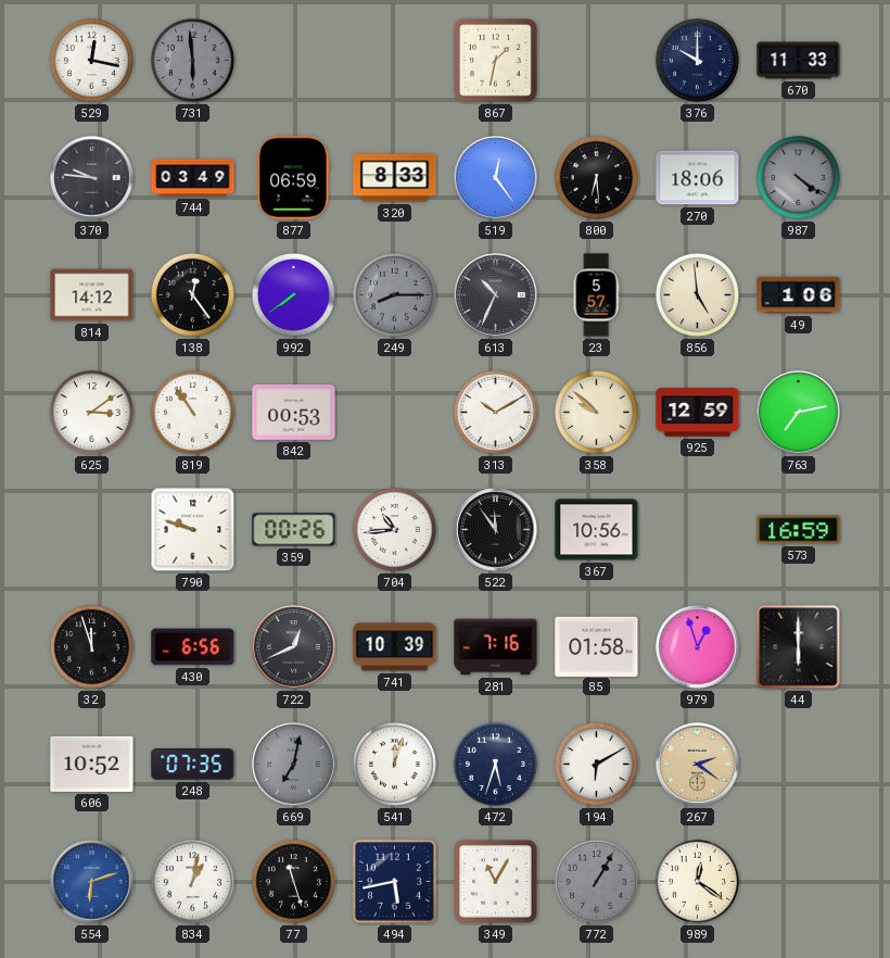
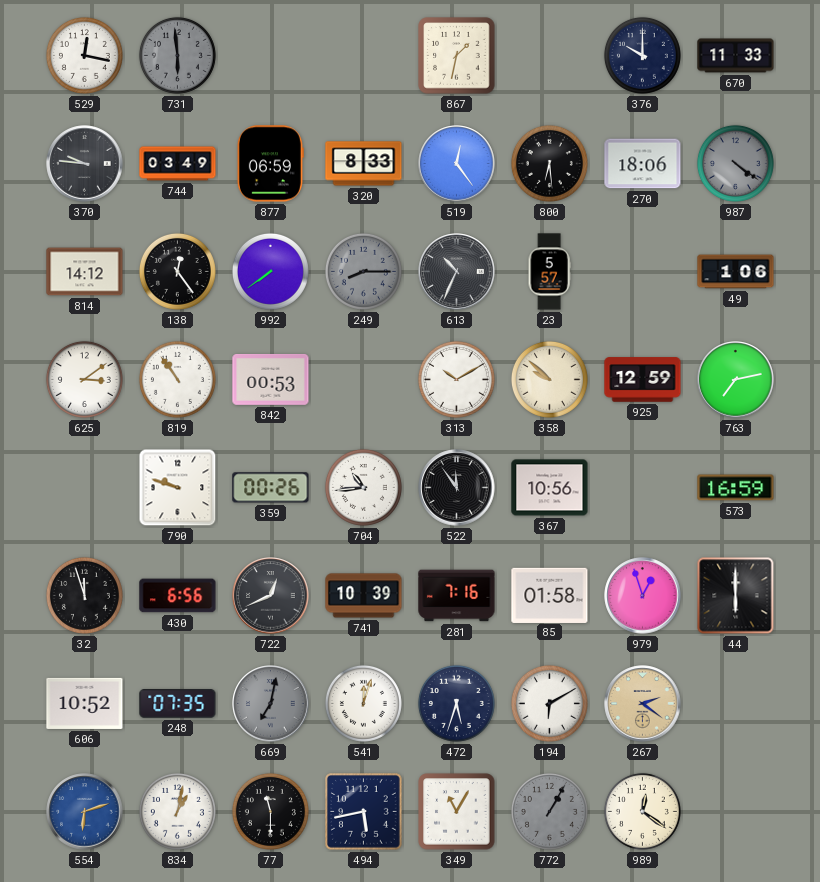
856: 4:59 -> none
77: 11:27 -> 11:30
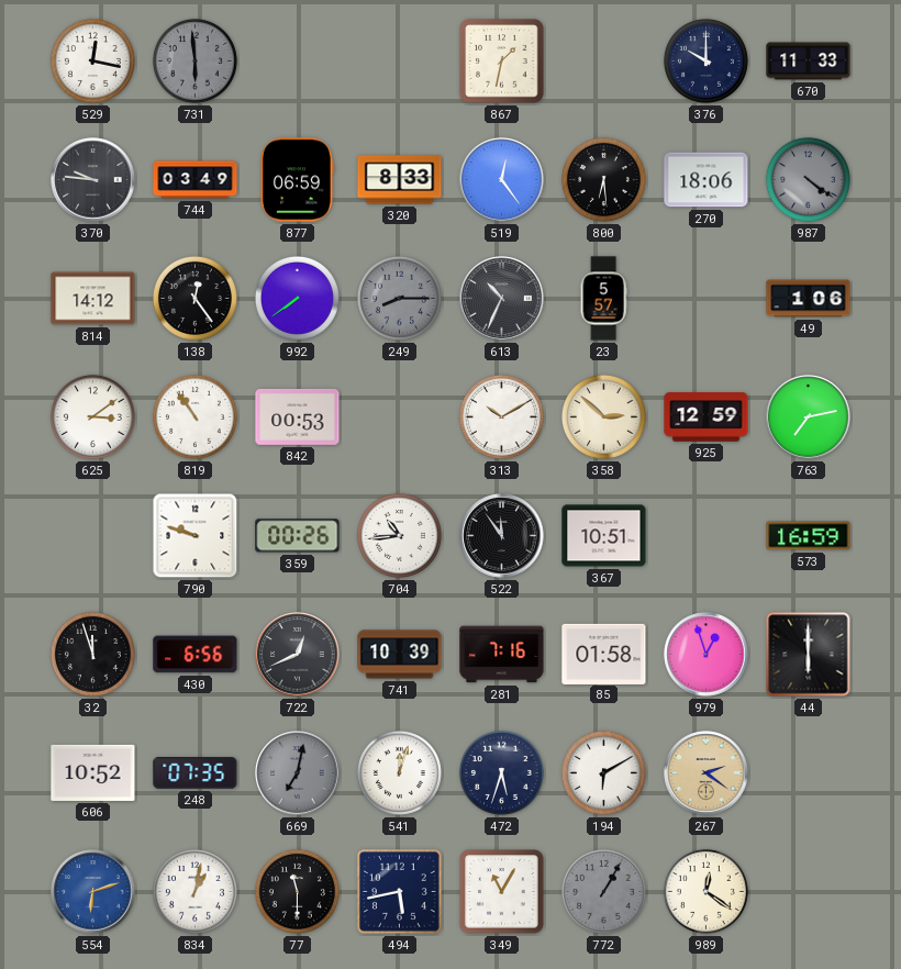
358: 9:52 -> 2:52
367: 10:56 -> 10:51
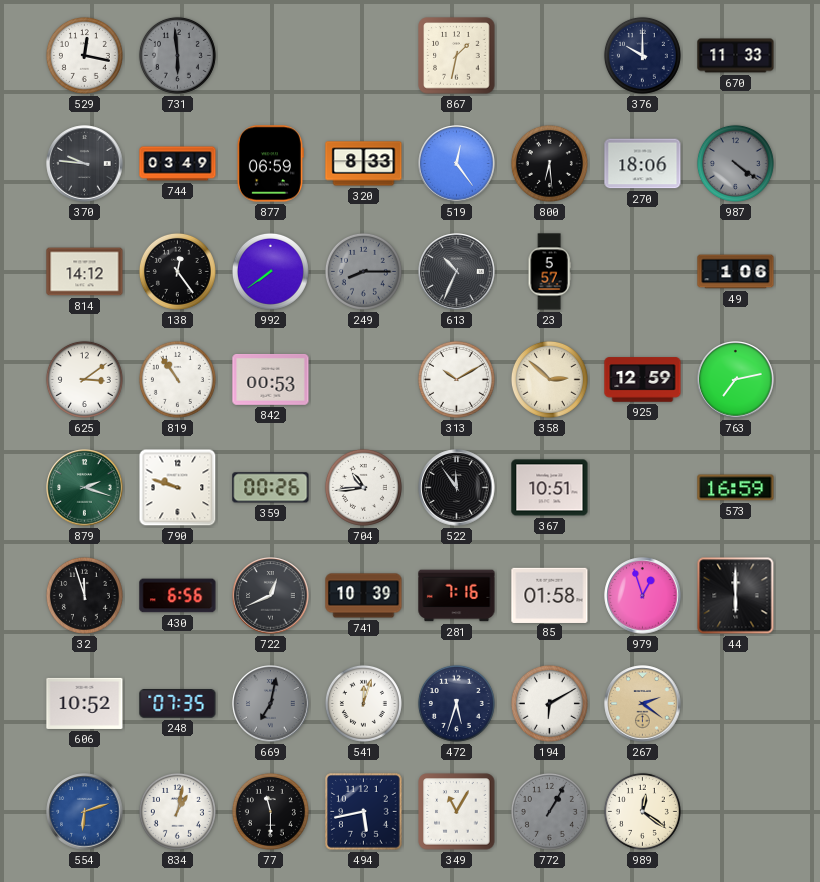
879: none -> 2:18
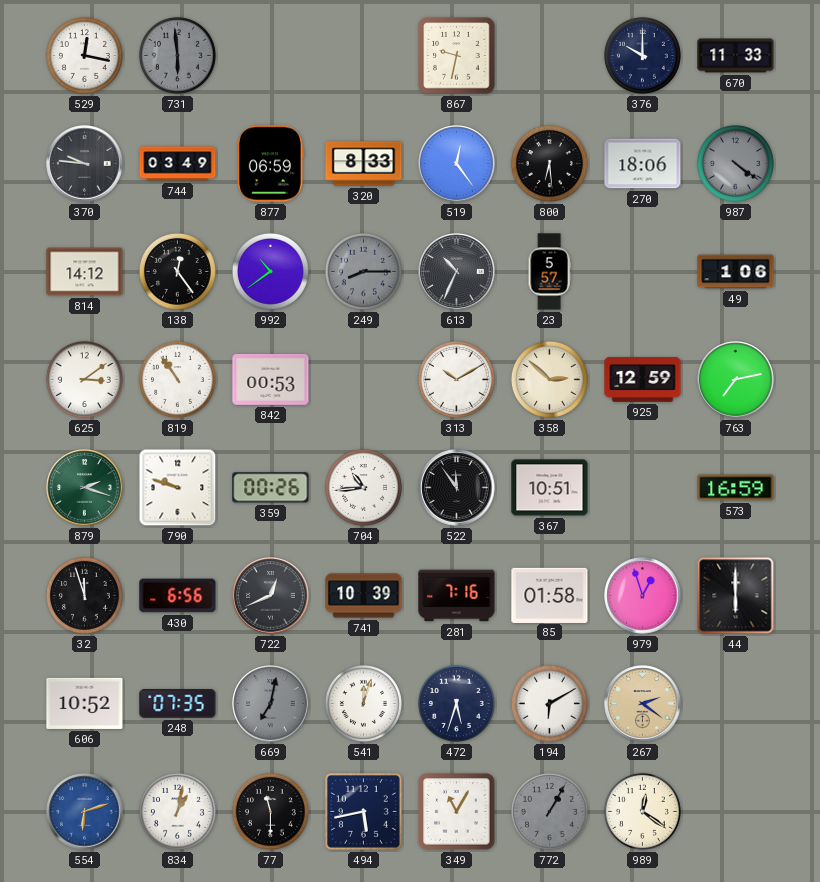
867: 1:32 -> 9:32
992: 7:39 -> 10:39
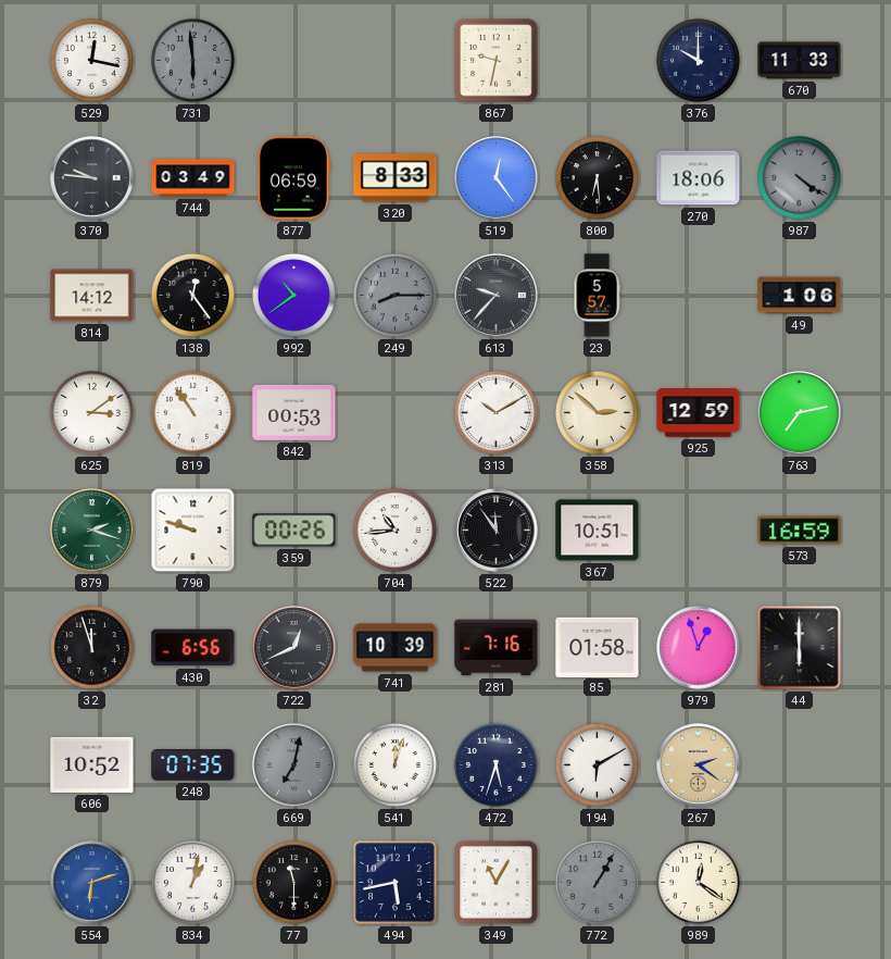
613: 10:34 -> 9:37
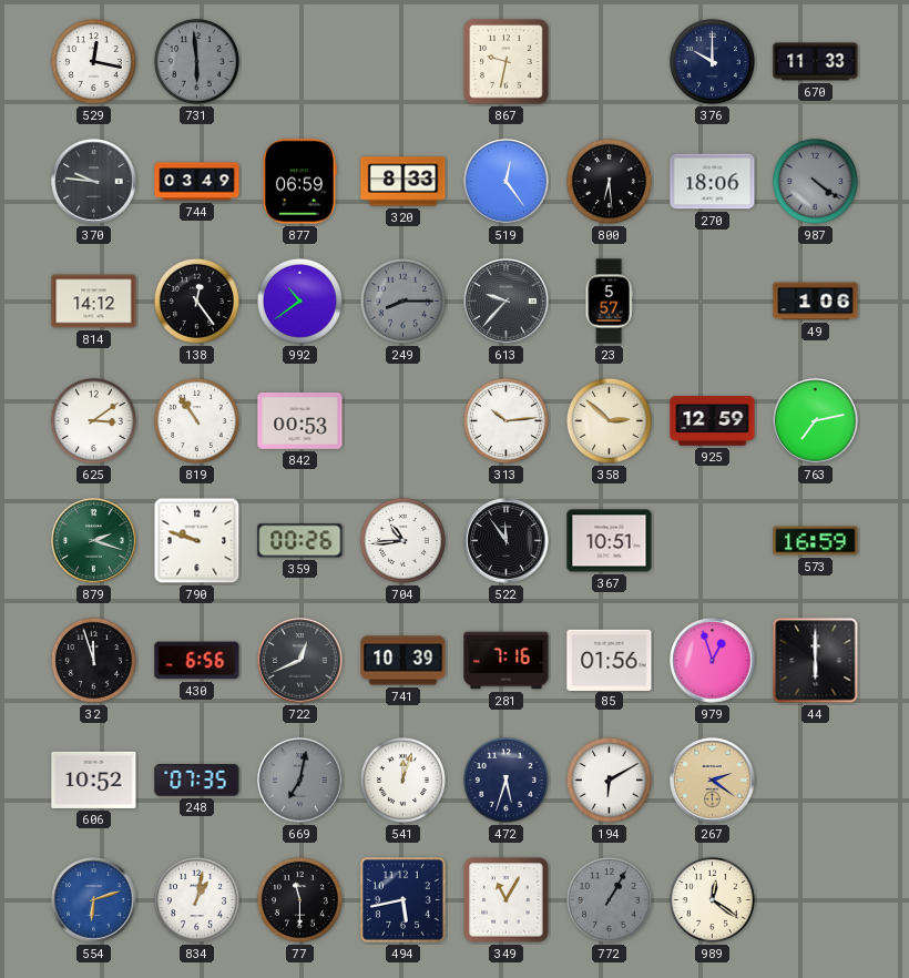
313: 10:10 -> 10:14
85: 01:58 -> 01:56
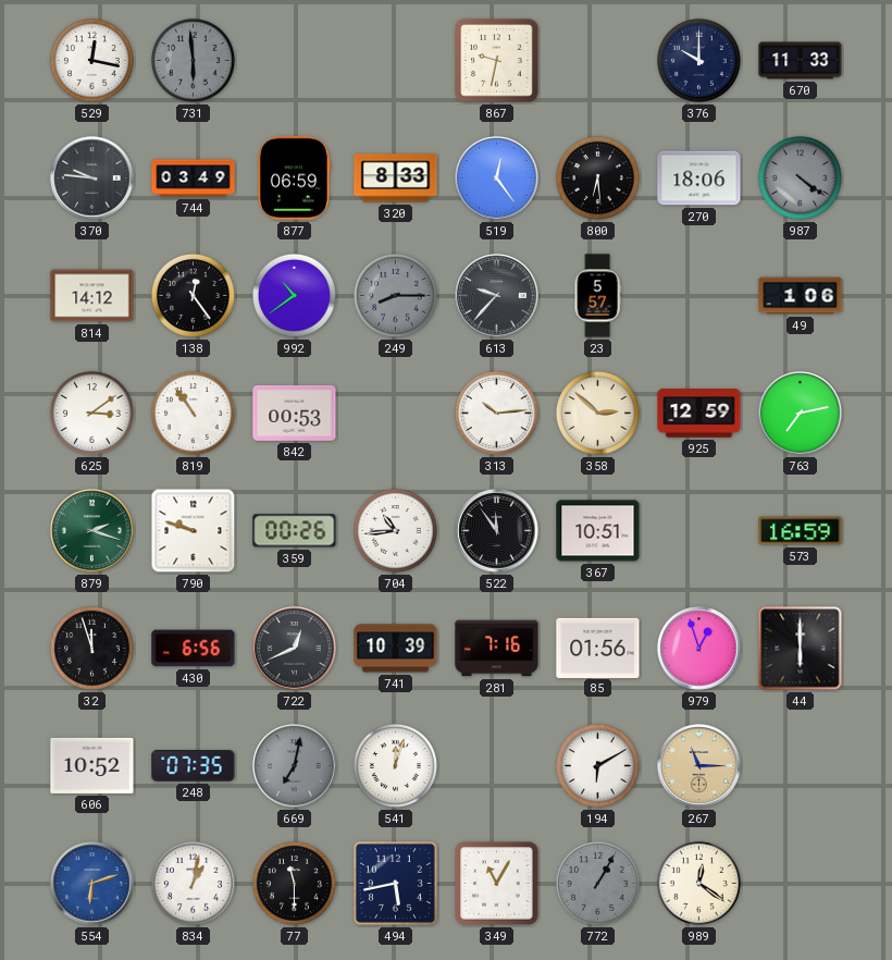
472: 5:33 -> none
267: 2:21 -> 11:15
